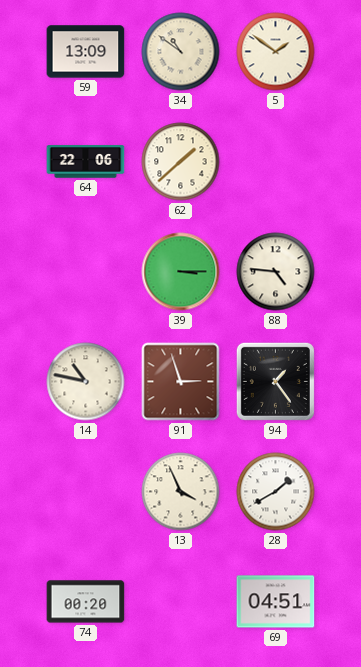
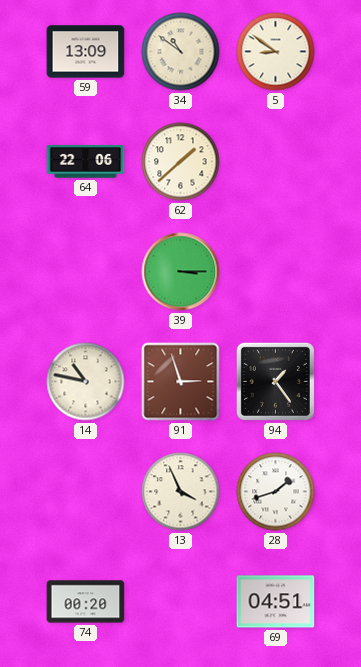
5: 1:51 -> 8:51
88: 4:46 -> none
28: 1:40 -> 1:42
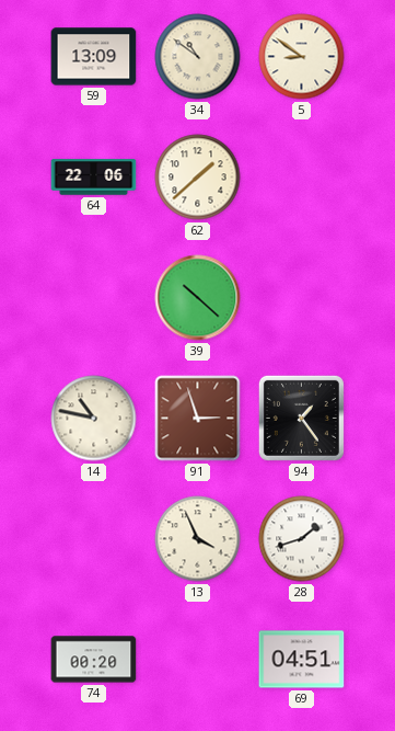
39: 3:15 -> 10:22
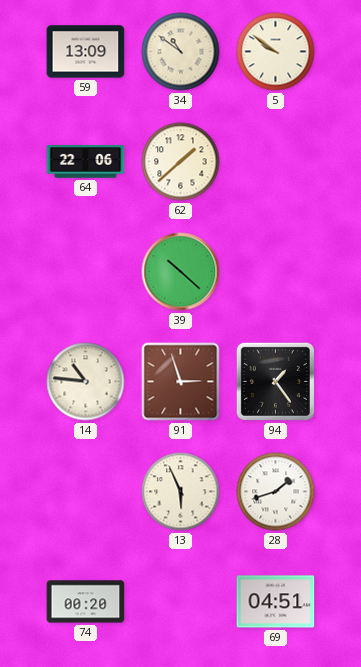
5: 8:51 -> 9:51
14: 10:47 -> 10:46
13: 3:56 -> 5:56
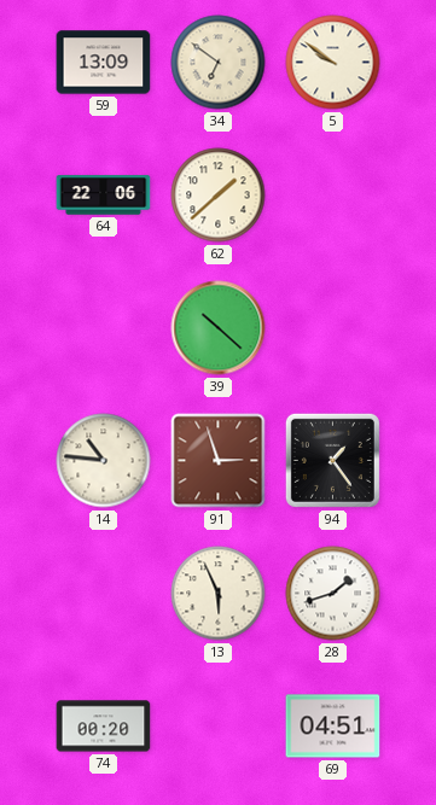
34: 10:51 -> 6:51
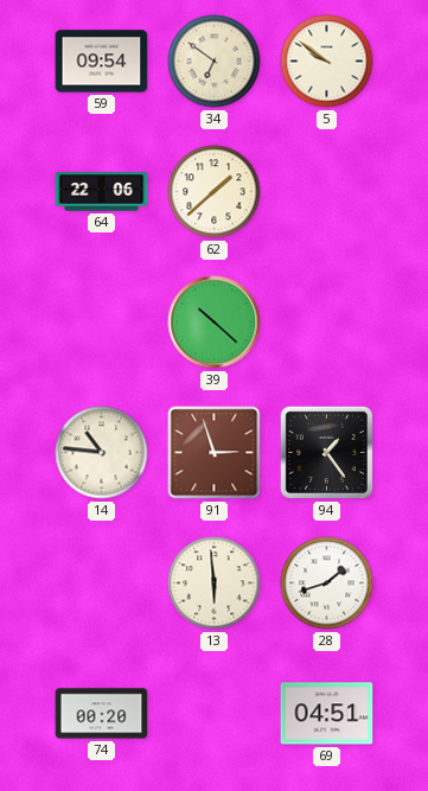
59: 13:09 -> 09:54
13: 5:56 -> 5:59
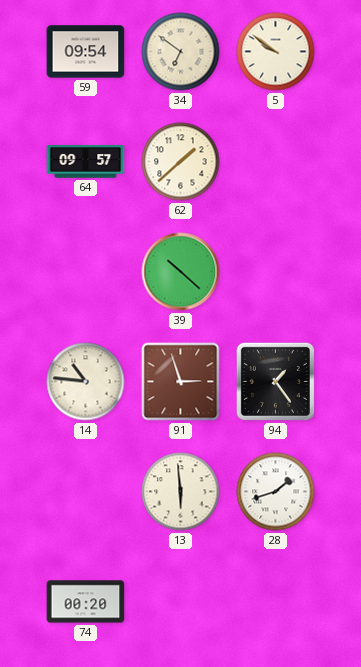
64: 22:06 -> 09:57
69: 04:51 -> none
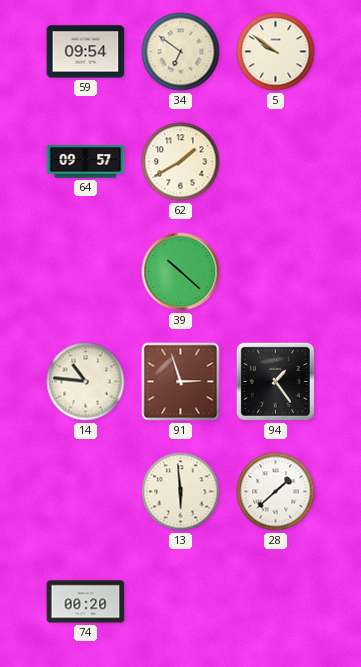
62: 1:38 -> 1:40
28: 1:42 -> 1:38
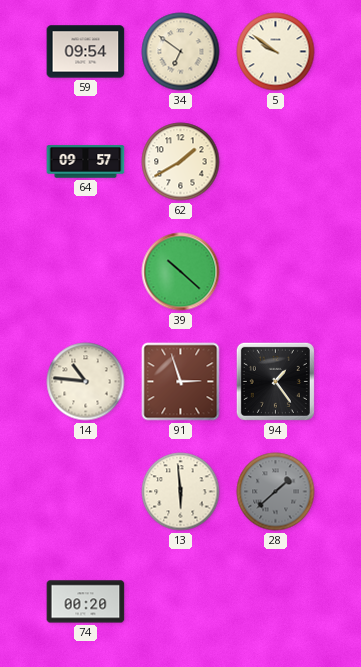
28 dial: white -> grey
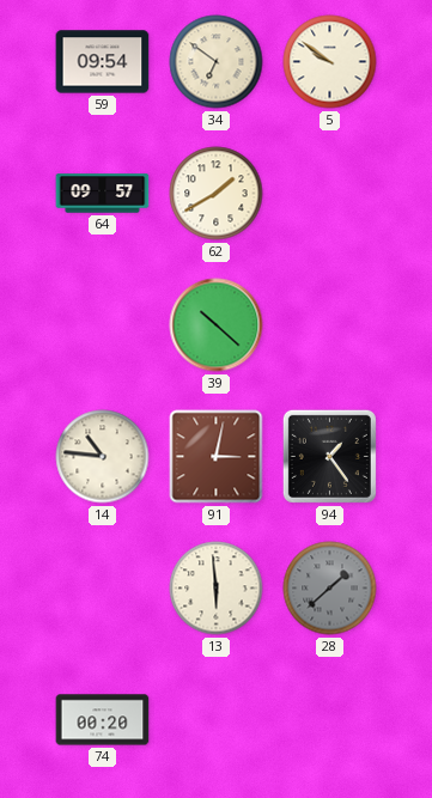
91: 2:57 -> 3:02
